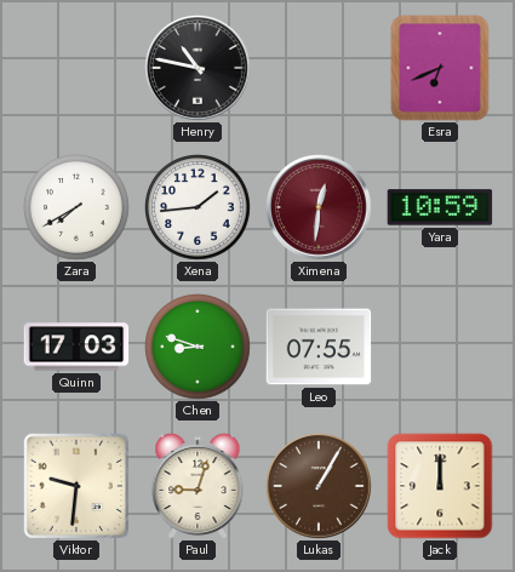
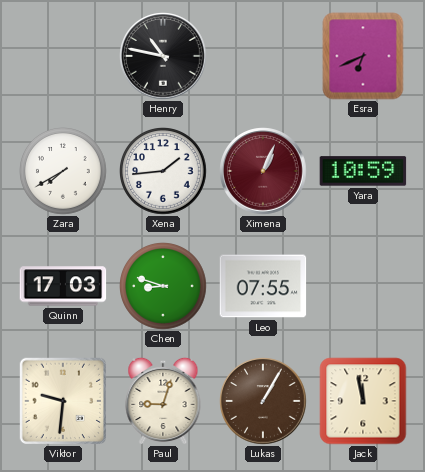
Ximena: 12:31 -> 1:04
Jack: 12:00 -> 11:58
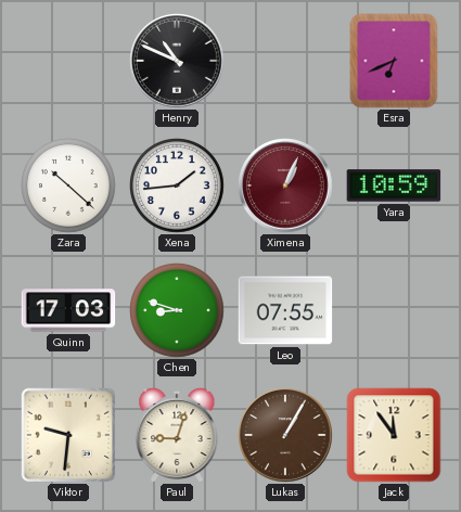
Henry: 10:47 -> 10:49
Zara: 7:40 -> 10:22
Jack: 11:58 -> 11:54
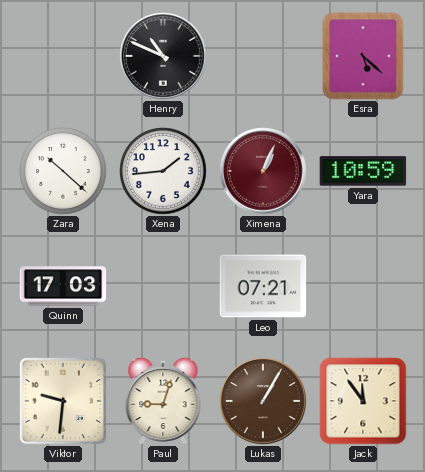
Esra: 6:41 -> 5:22
Chen: 8:48 -> none
Leo: 07:55 -> 07:21
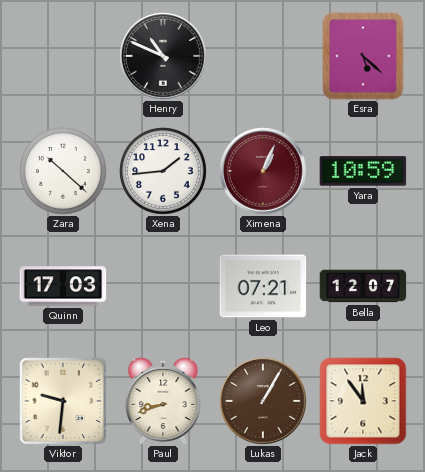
Bella: none -> 12:07
Paul: 9:03 -> 8:42
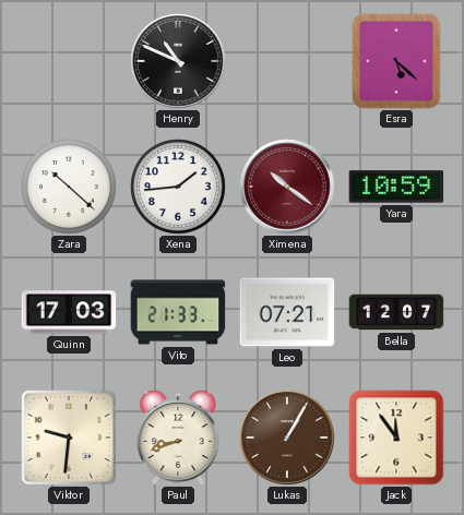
Ximena: 1:04 -> 10:21
Vito: none -> 21:33
